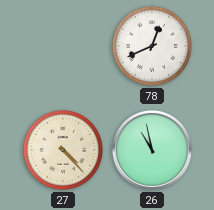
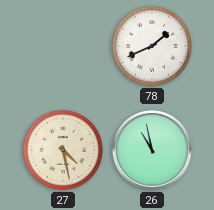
78: 12:41 -> 1:41
27: 4:23 -> 4:28
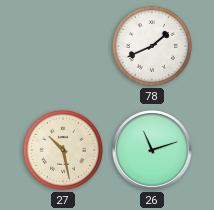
27: 4:28 -> 10:28
26: 10:58 -> 11:12
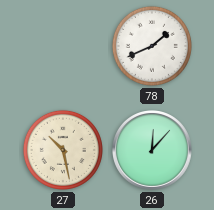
26: 11:12 -> 12:07
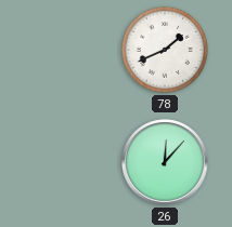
27: 10:28 -> none
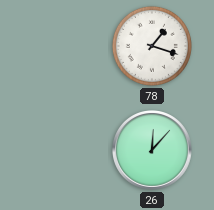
78: 1:41 -> 1:18
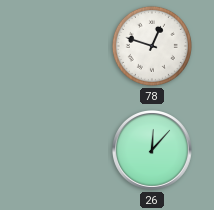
78: 1:18 -> 12:48
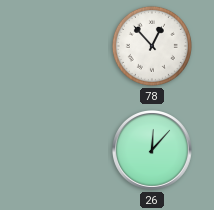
78: 12:48 -> 12:53
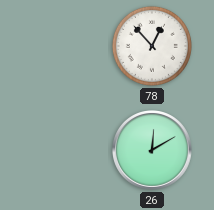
26: 12:07 -> 12:10
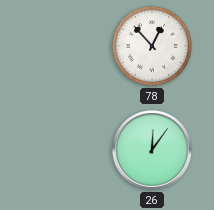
26: 12:10 -> 12:06
